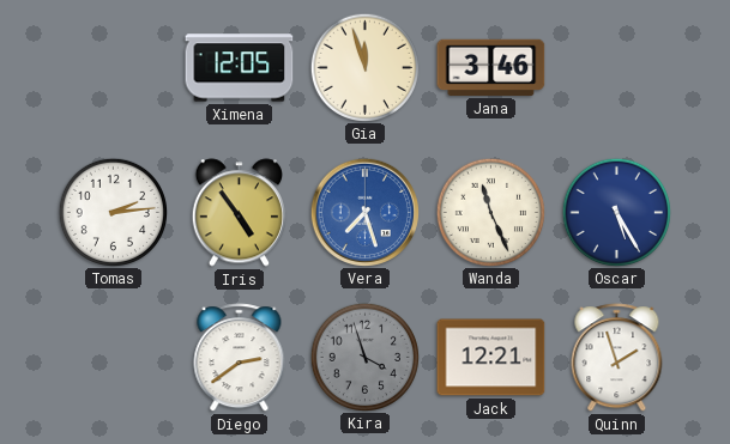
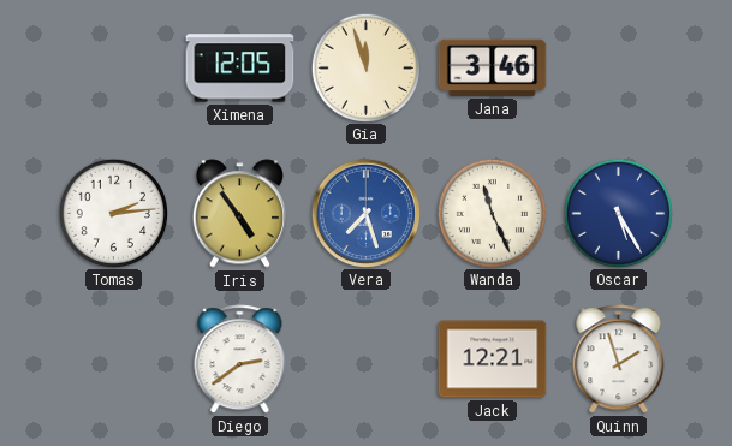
Kira: 3:57 -> none
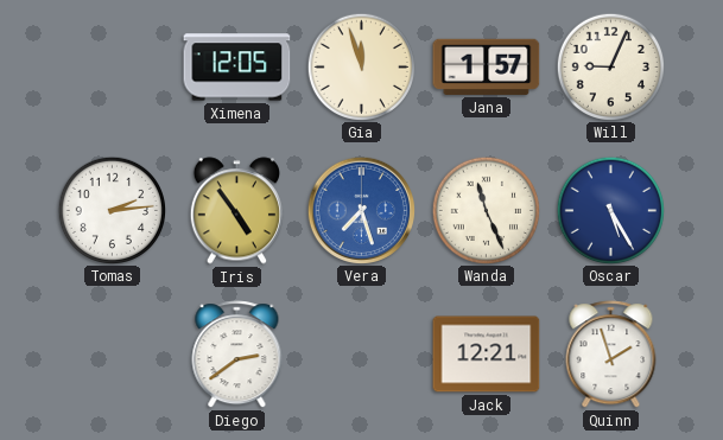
Jana: 3:46 -> 1:57
Will: none -> 9:04
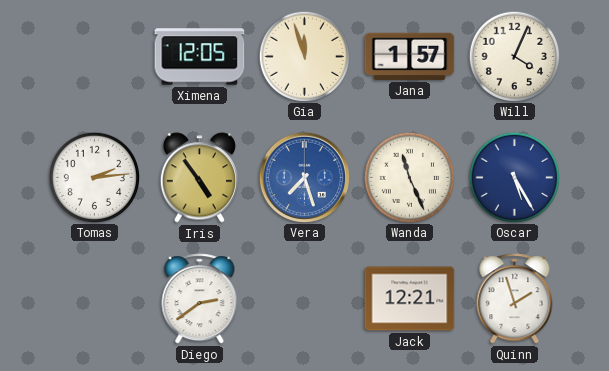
Will: 9:04 -> 4:04
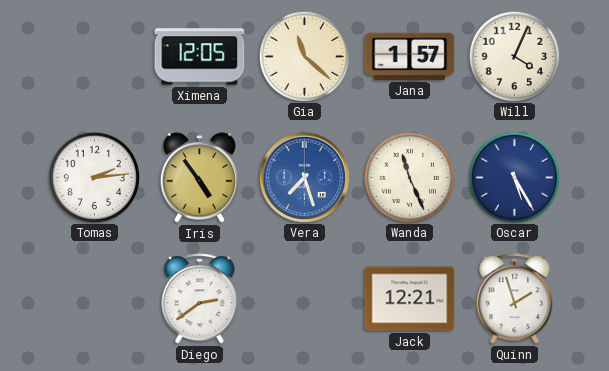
Gia: 11:57 -> 11:22
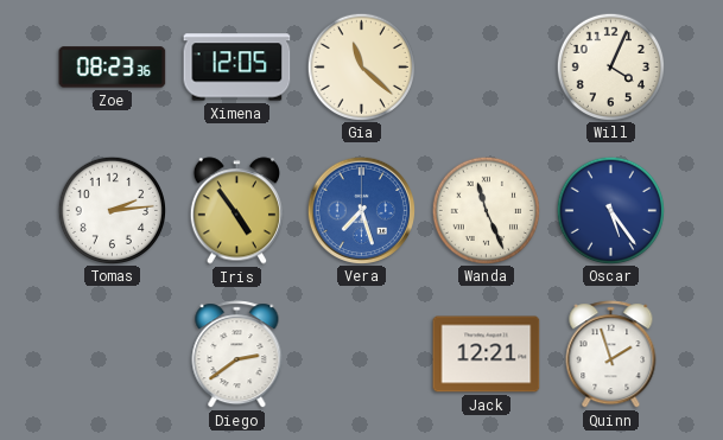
Zoe: none -> 08:23
Jana: 1:57 -> none
Oscar: 5:25 -> 5:24
